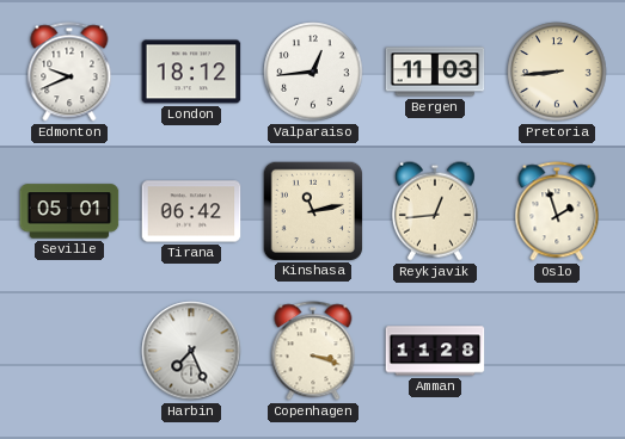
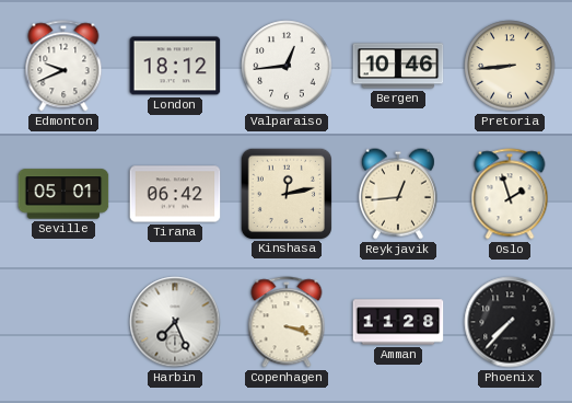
Bergen: 11:03 -> 10:46
Kinshasa: 11:13 -> 12:13
Phoenix: none -> 7:37
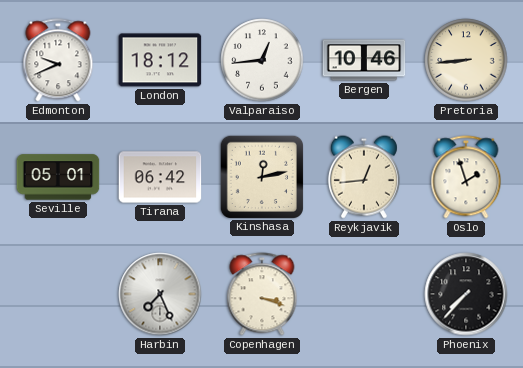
Amman: 11:28 -> none
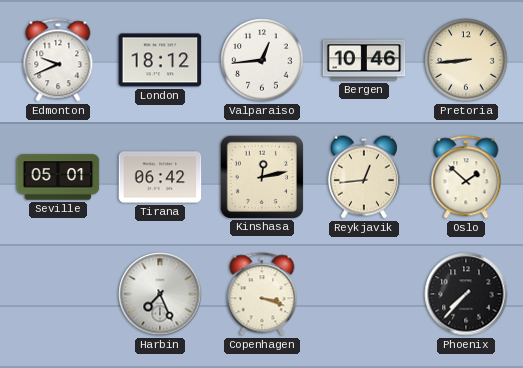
Oslo: 1:57 -> 1:52
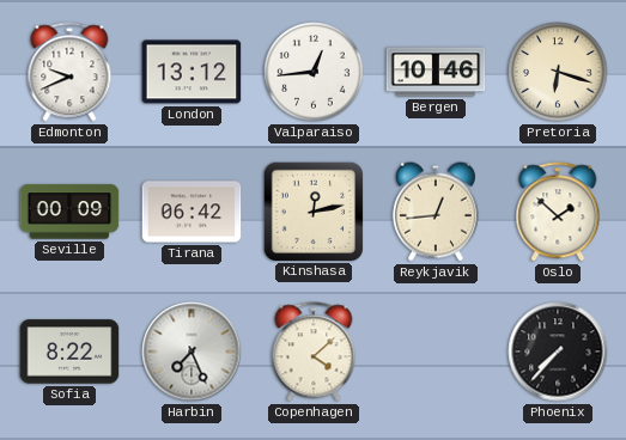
London: 18:12 -> 13:12
Pretoria: 8:44 -> 6:18
Seville: 05:01 -> 00:09
Sofia: none -> 8:22
Copenhagen: 3:18 -> 4:08
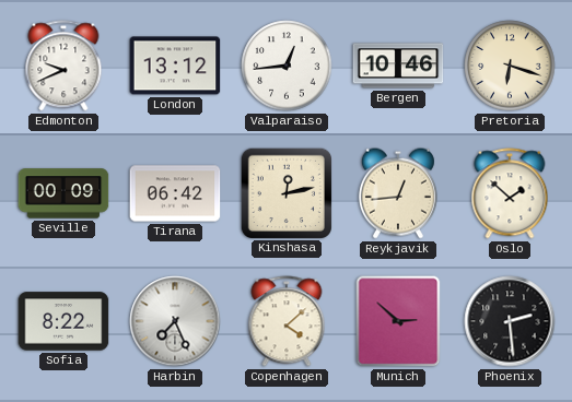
Munich: none -> 2:52
Phoenix: 7:37 -> 2:29
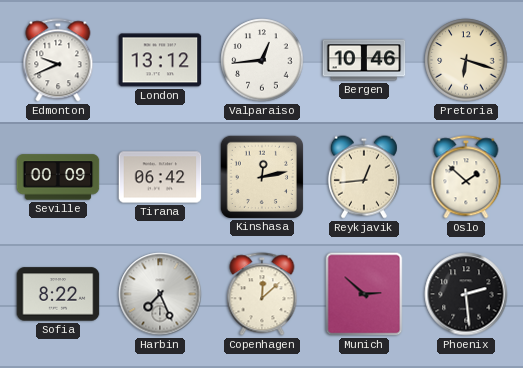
Copenhagen: 4:08 -> 12:08
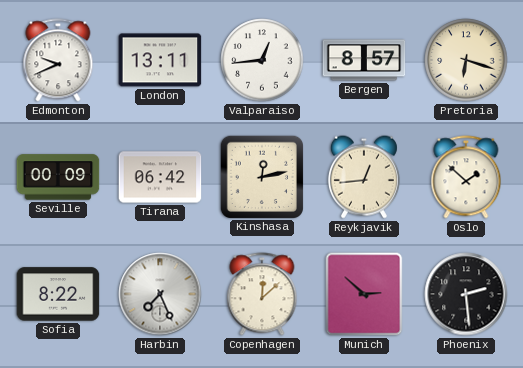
London: 13:12 -> 13:11
Bergen: 10:46 -> 8:57
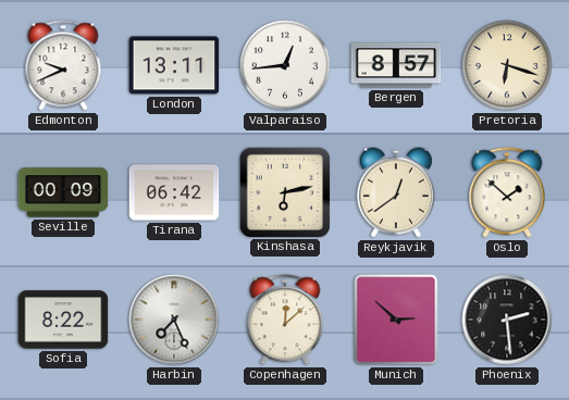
Kinshasa: 12:13 -> 6:13
Reykjavik: 12:44 -> 12:39
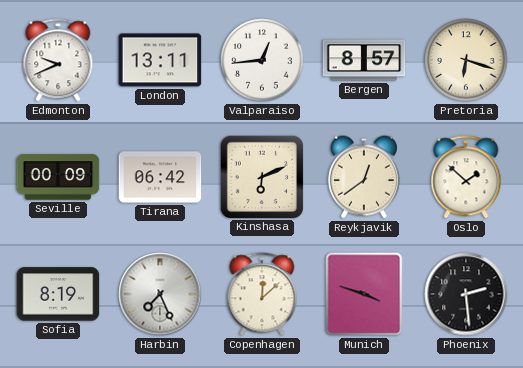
Kinshasa: 6:13 -> 6:11
Sofia: 8:22 -> 8:19
Munich: 2:52 -> 3:48
